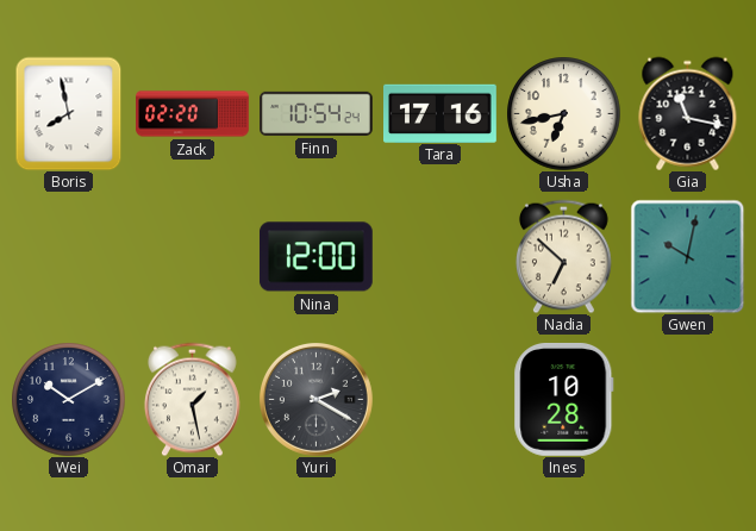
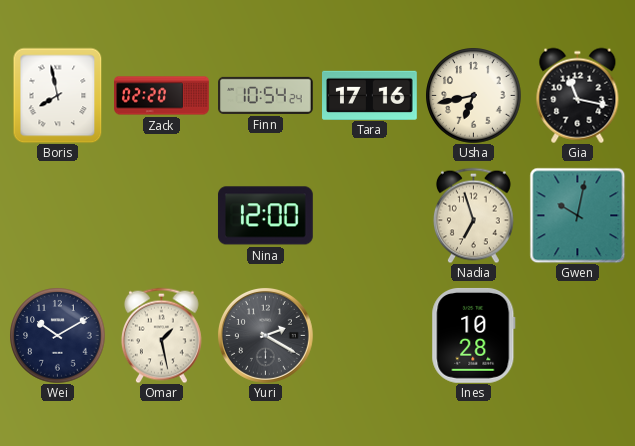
Nadia: 6:52 -> 6:57
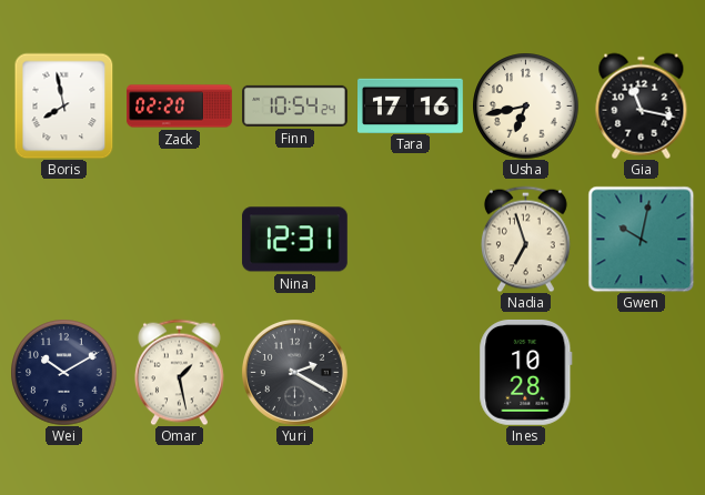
Nina: 12:00 -> 12:31
